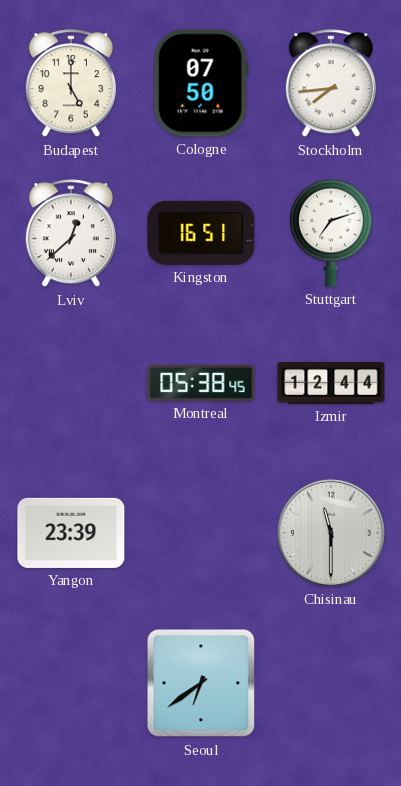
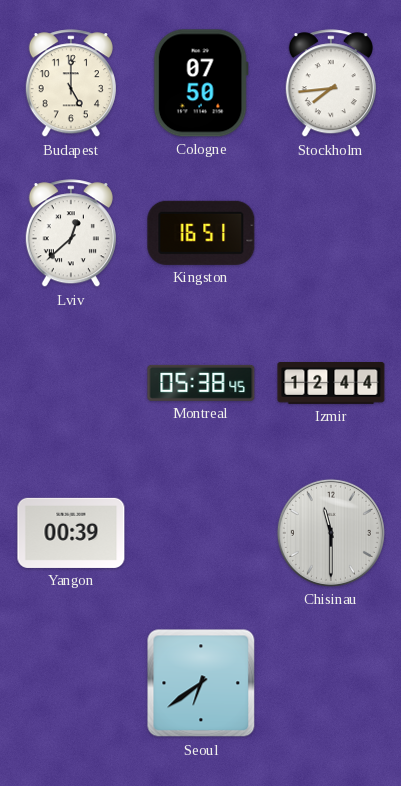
Stuttgart: 7:12 -> none
Yangon: 23:39 -> 00:39
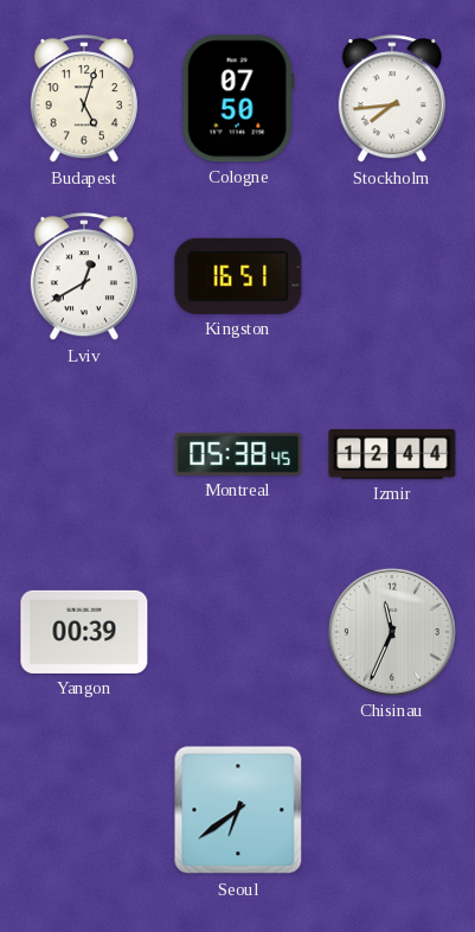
Budapest: 5:00 -> 5:03
Lviv: 12:38 -> 12:40
Chisinau: 11:30 -> 11:34
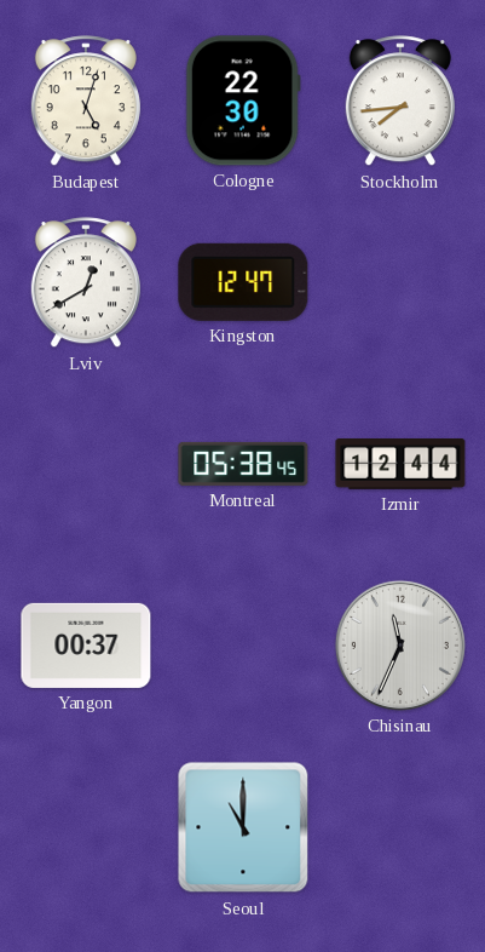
Cologne: 07:50 -> 22:30
Kingston: 16:51 -> 12:47
Yangon: 00:39 -> 00:37
Seoul: 6:39 -> 11:00
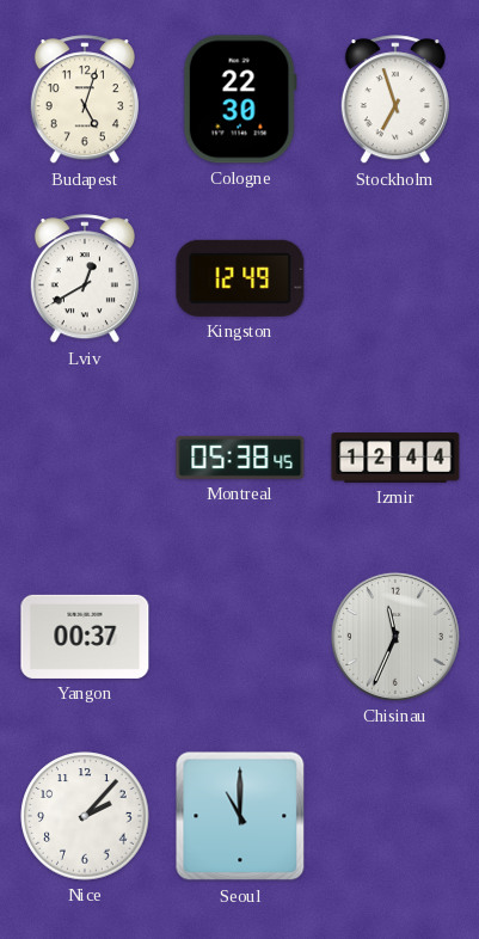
Stockholm: 7:44 -> 6:57
Kingston: 12:47 -> 12:49
Nice: none -> 2:07
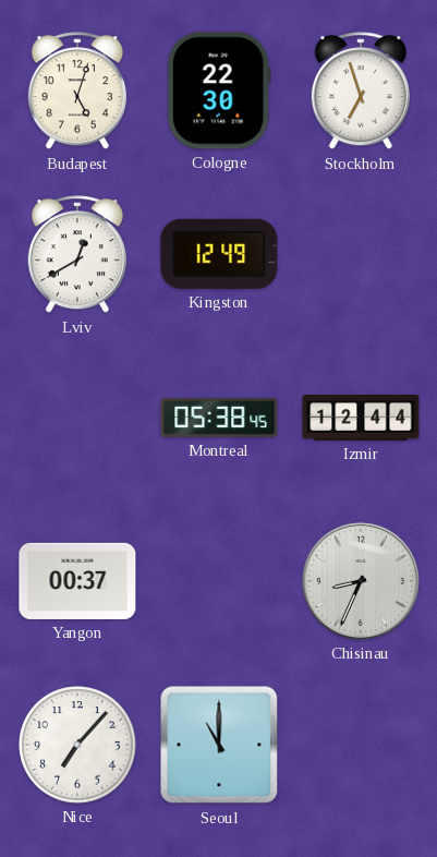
Chisinau: 11:34 -> 8:34
Nice: 2:07 -> 7:07
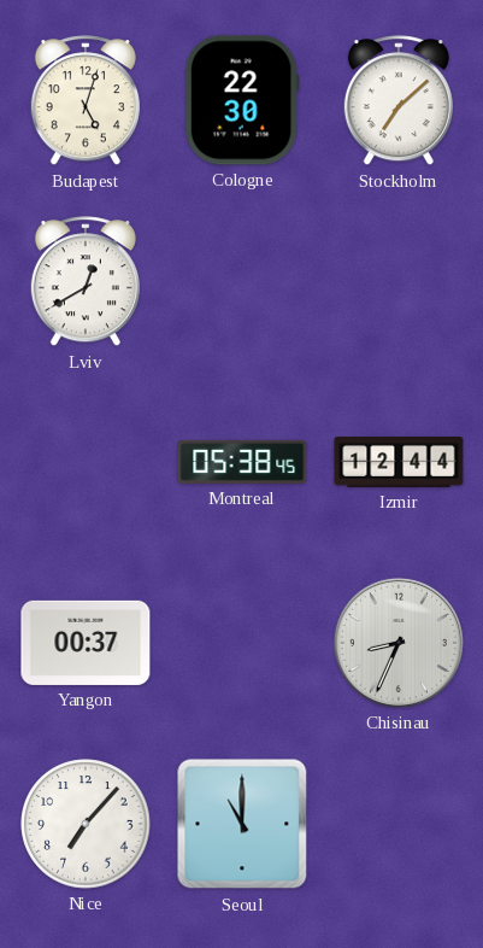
Stockholm: 6:57 -> 7:08
Kingston: 12:49 -> none
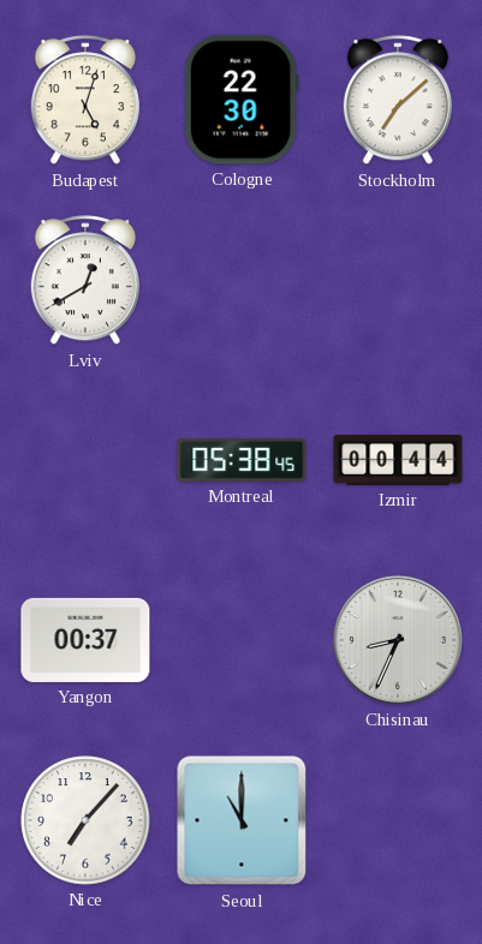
Izmir: 12:44 -> 00:44
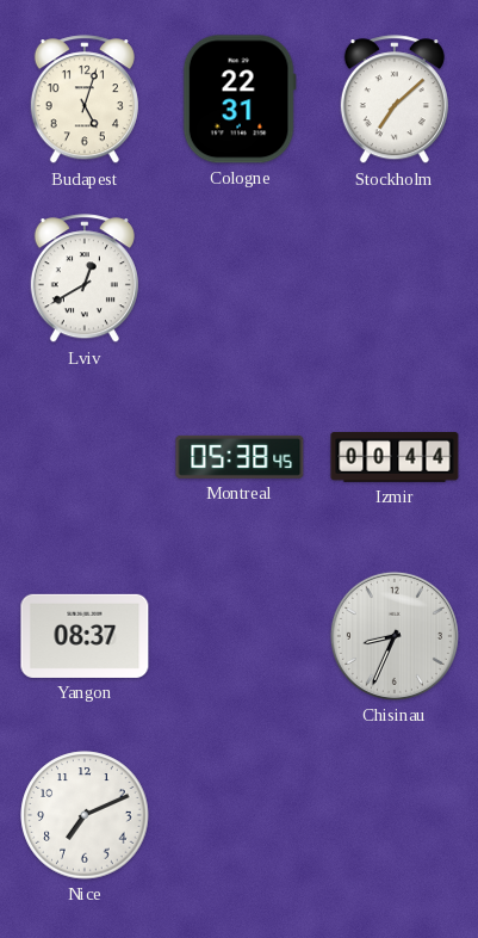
Cologne: 22:30 -> 22:31
Yangon: 00:37 -> 08:37
Nice: 7:07 -> 7:11
Seoul: 11:00 -> none
